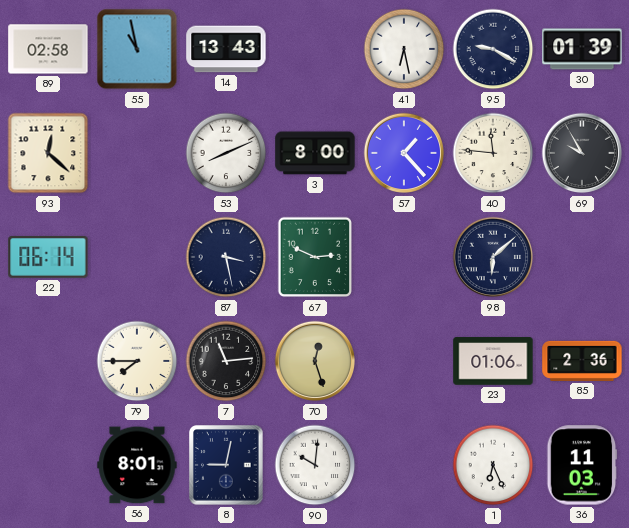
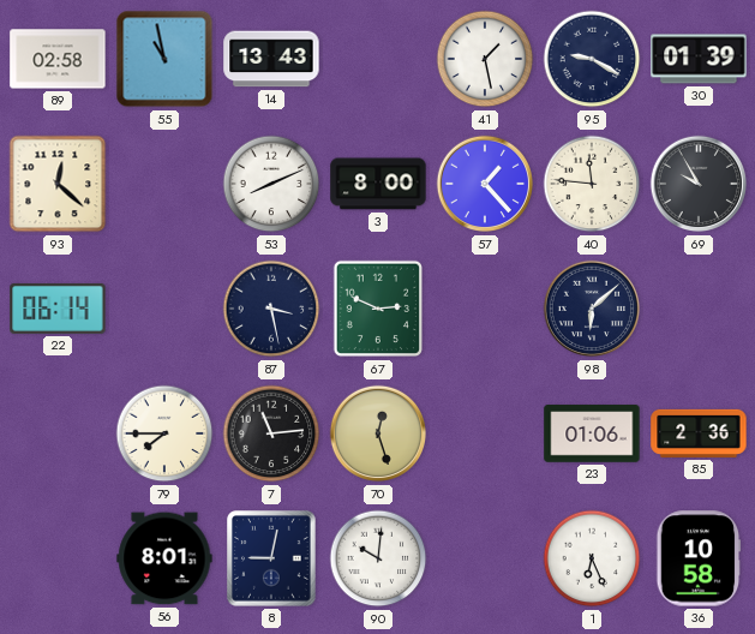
41: 6:28 -> 1:28
36: 11:03 -> 10:58
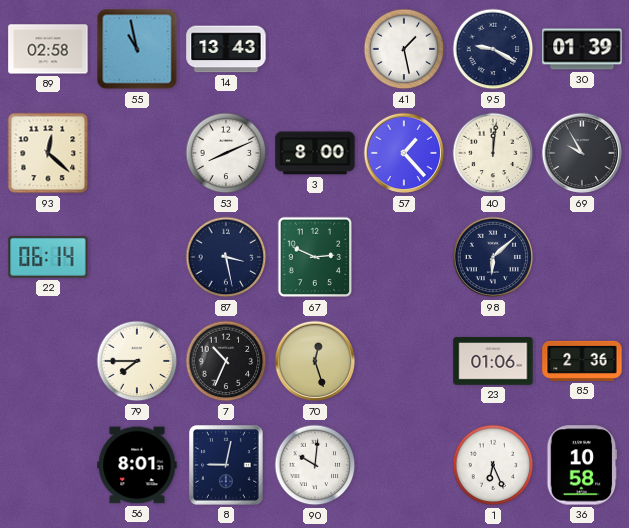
40: 11:46 -> 12:01
7: 11:14 -> 10:34
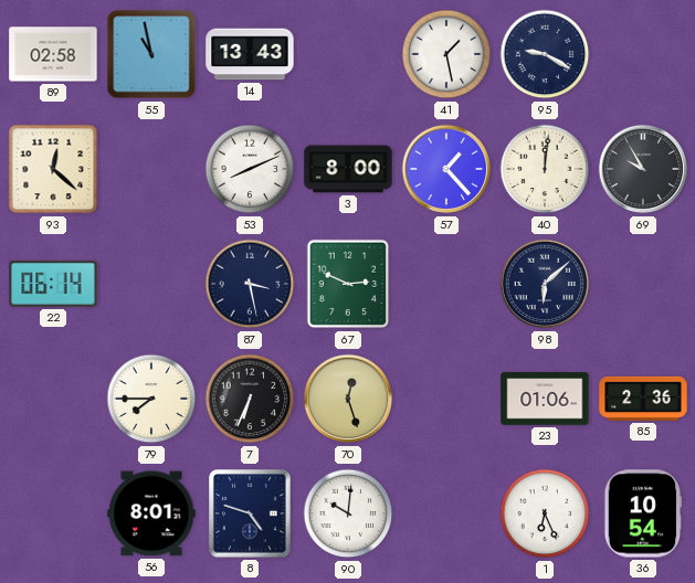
30: 01:39 -> none
7: 10:34 -> 6:34
8: 9:02 -> 4:48
36: 10:58 -> 10:54
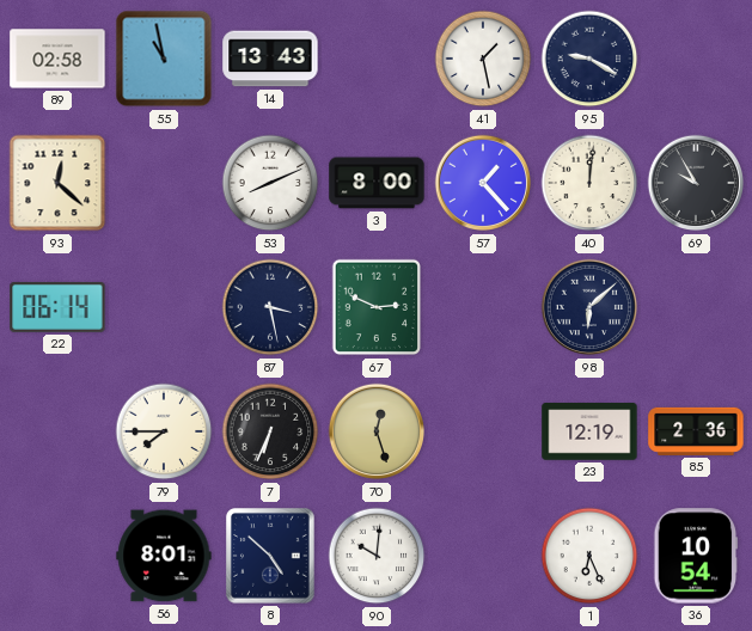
23: 01:06 -> 12:19
8: 4:48 -> 4:52
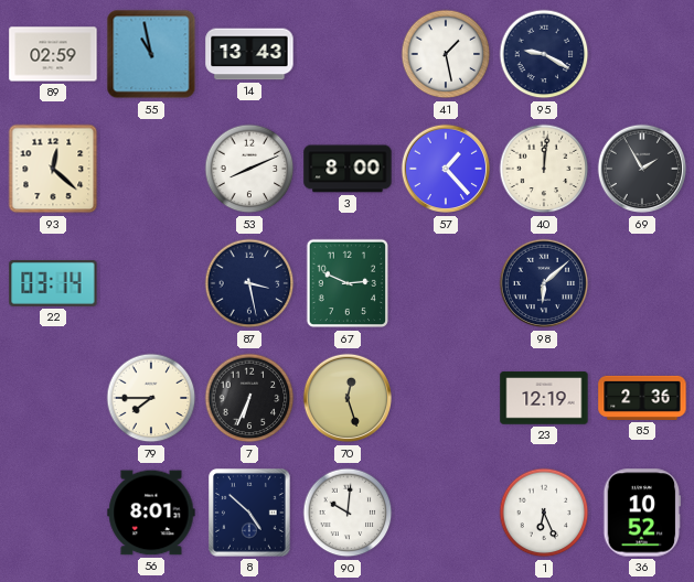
89: 02:58 -> 02:59
69: 9:55 -> 1:55
22: 06:14 -> 03:14
36: 10:54 -> 10:52
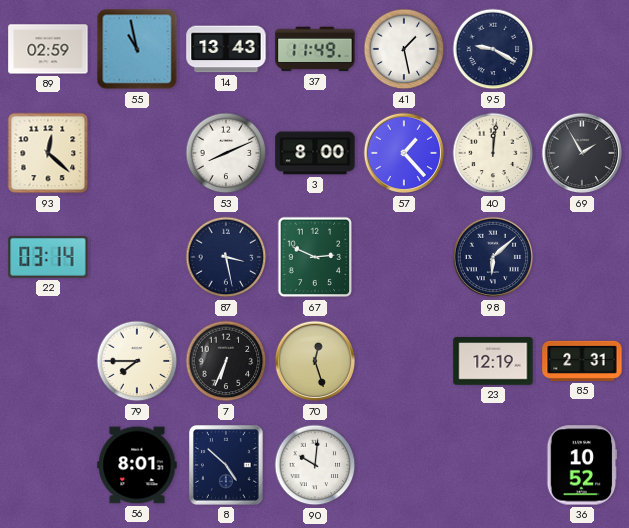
37: none -> 11:49
85: 2:36 -> 2:31
1: 6:26 -> none
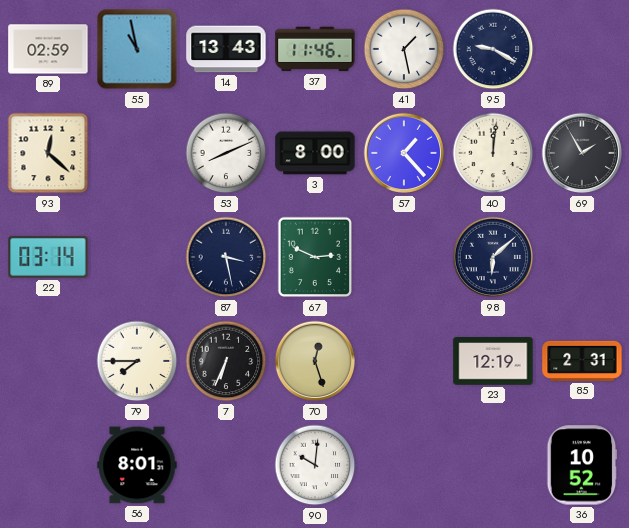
37: 11:49 -> 11:46
8: 4:52 -> none
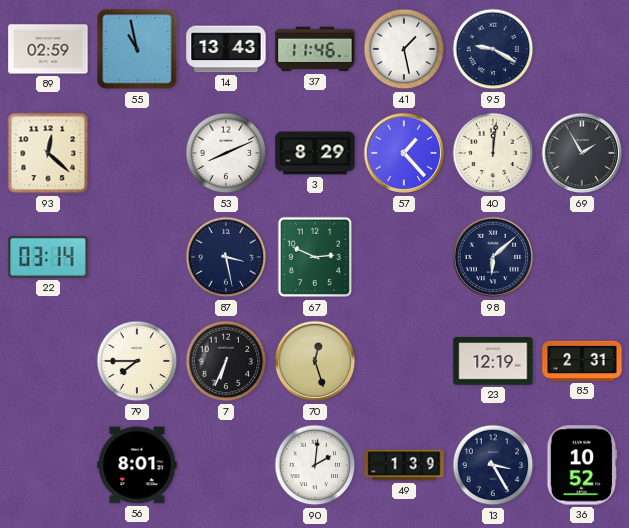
3: 8:00 -> 8:29
90: 10:01 -> 2:01
49: none -> 1:39
13: none -> 3:25
